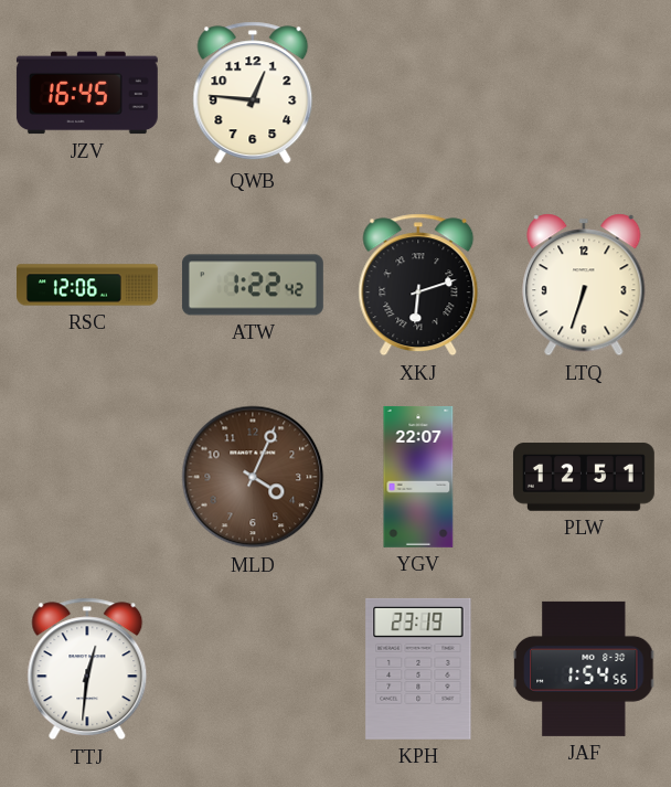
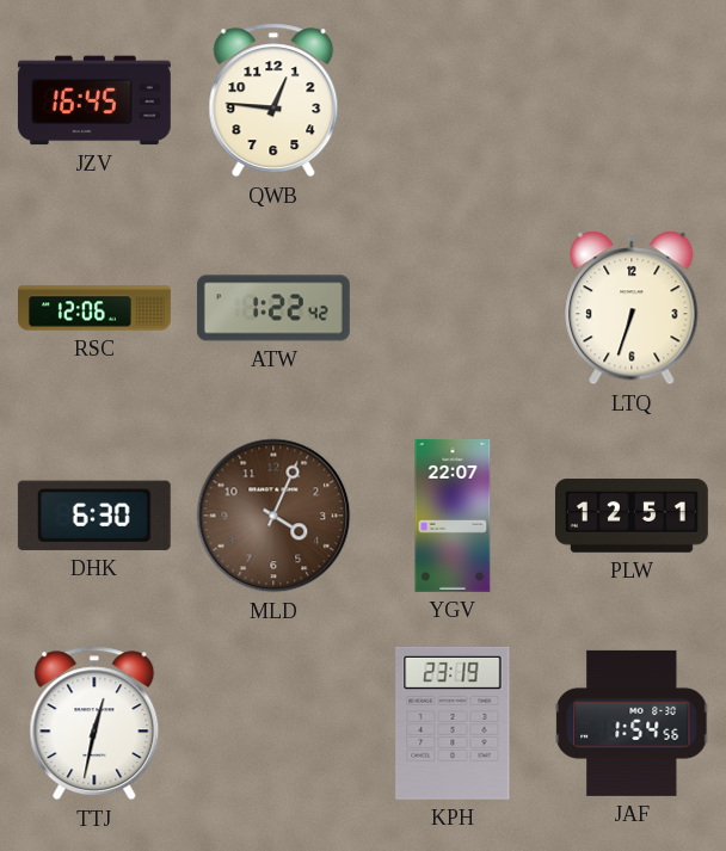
XKJ: 6:12 -> none
DHK: none -> 6:30
TTJ: 12:31 -> 12:32
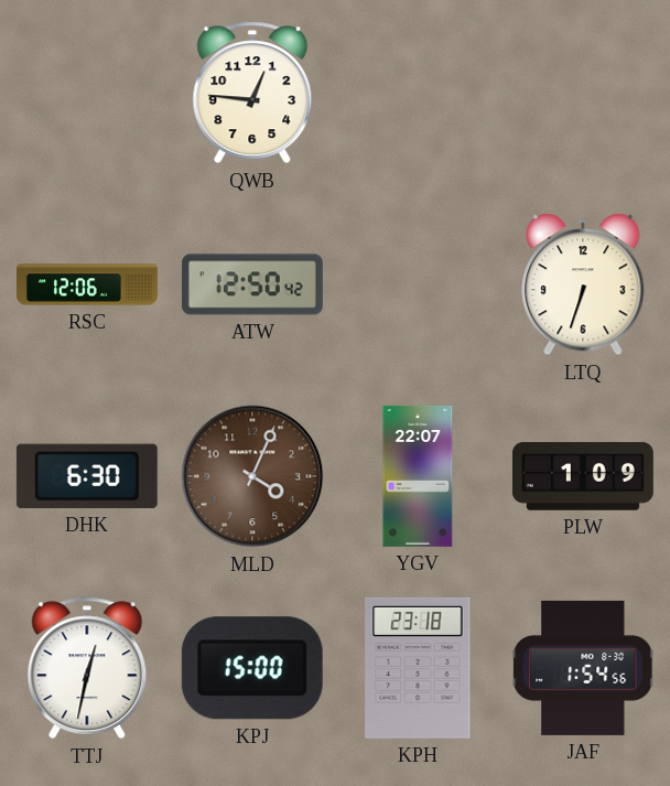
JZV: 16:45 -> none
ATW: 1:22 -> 12:50
PLW: 12:51 -> 1:09
KPJ: none -> 15:00
KPH: 23:19 -> 23:18
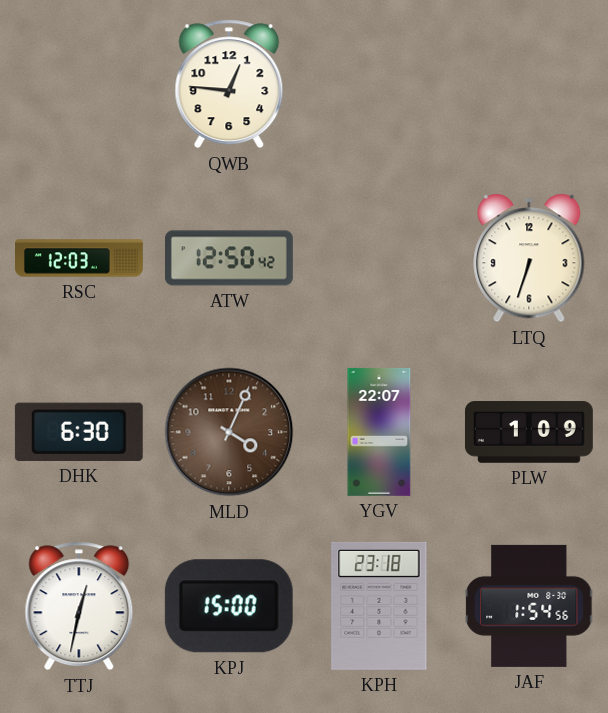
RSC: 12:06 -> 12:03
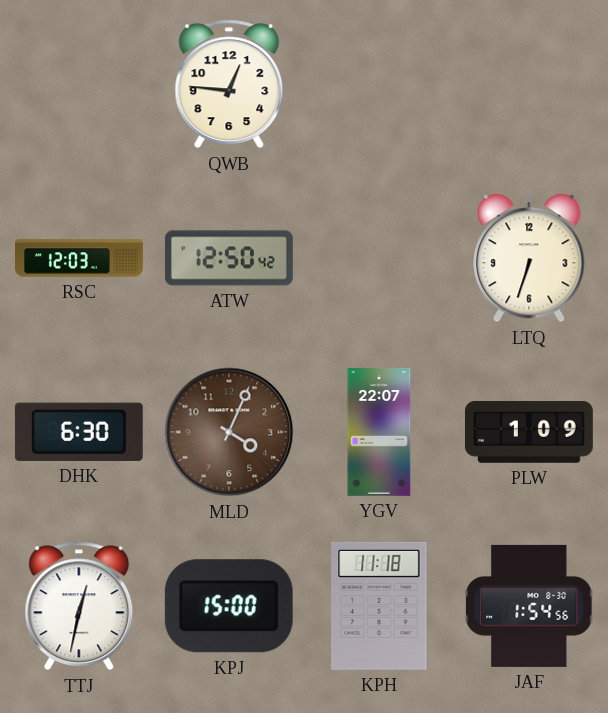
KPH: 23:18 -> 11:18
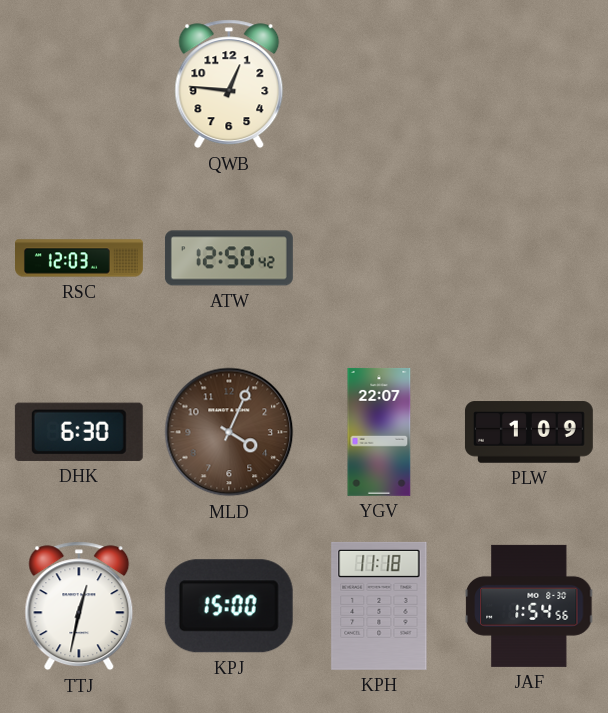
LTQ: 6:33 -> none
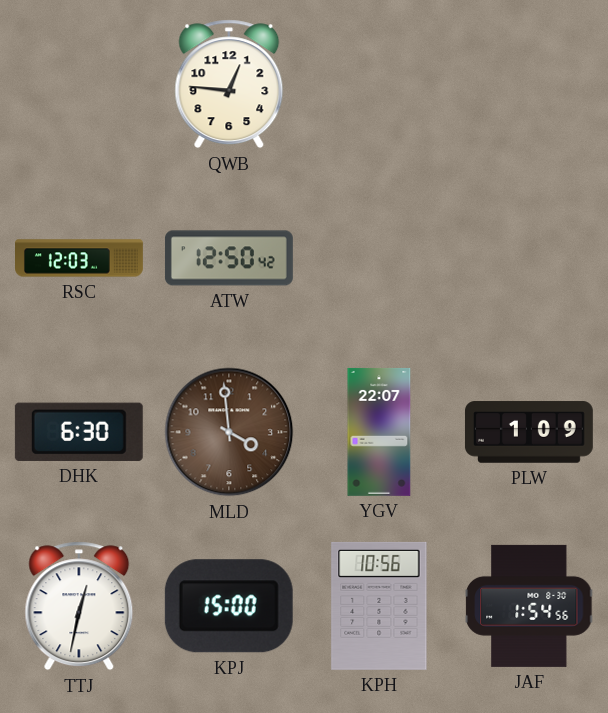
MLD: 4:04 -> 3:59
KPH: 11:18 -> 10:56
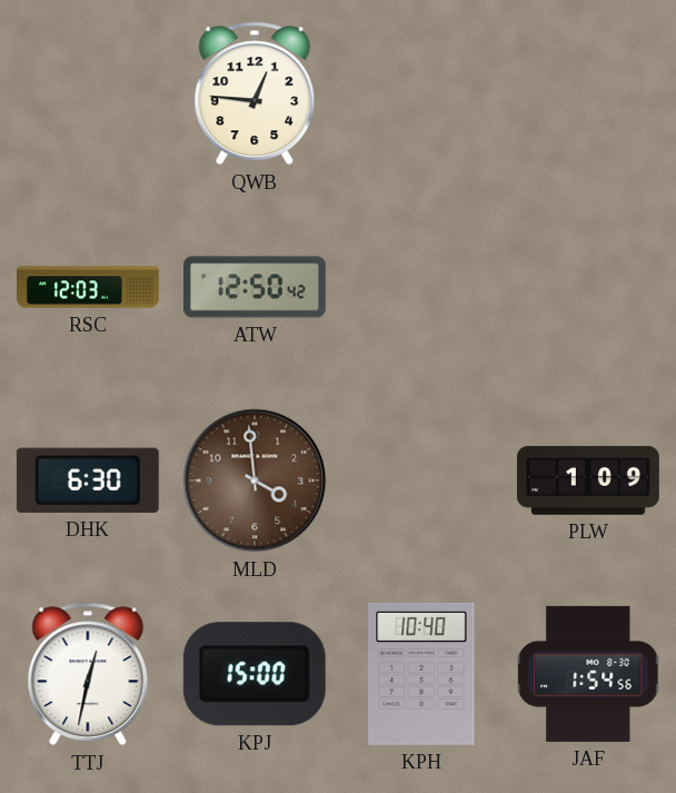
YGV: 22:07 -> none
KPH: 10:56 -> 10:40
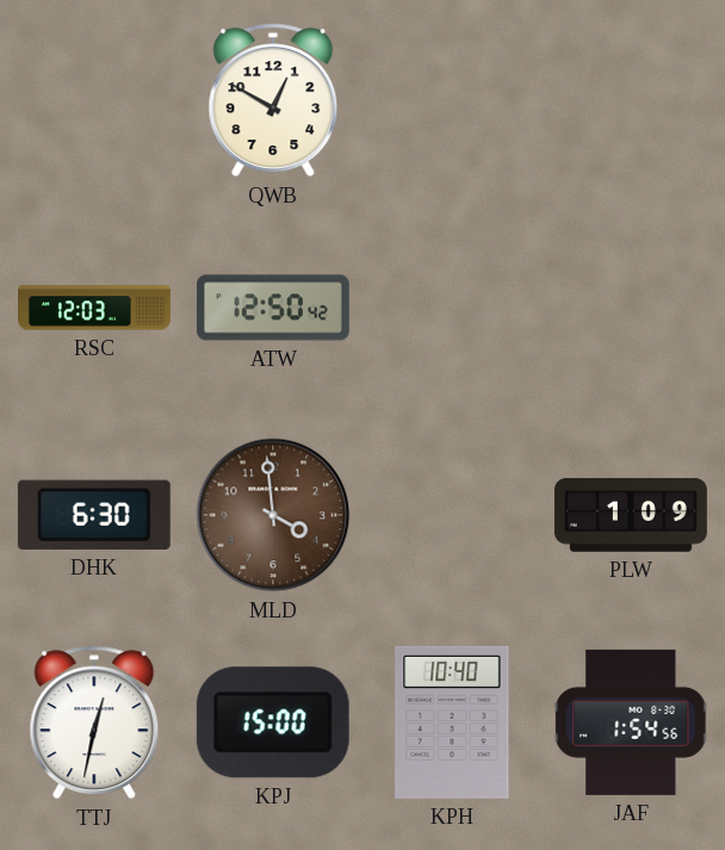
QWB: 12:46 -> 12:50
